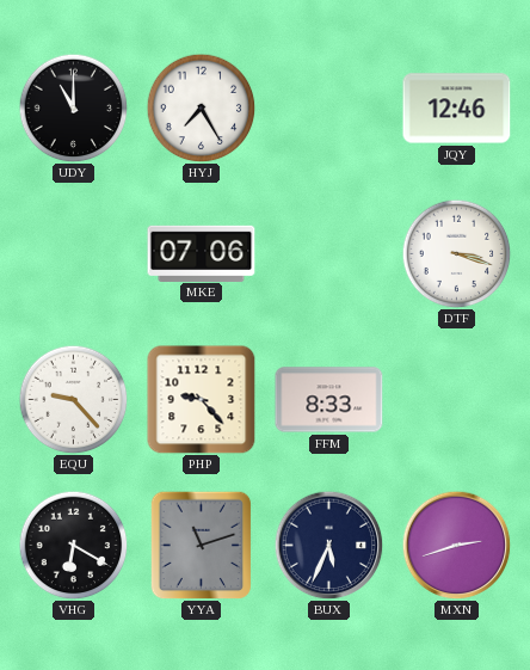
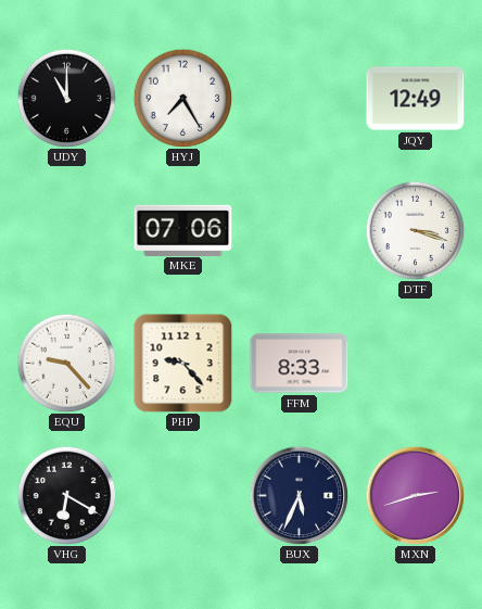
JQY: 12:46 -> 12:49
YYA: 11:12 -> none
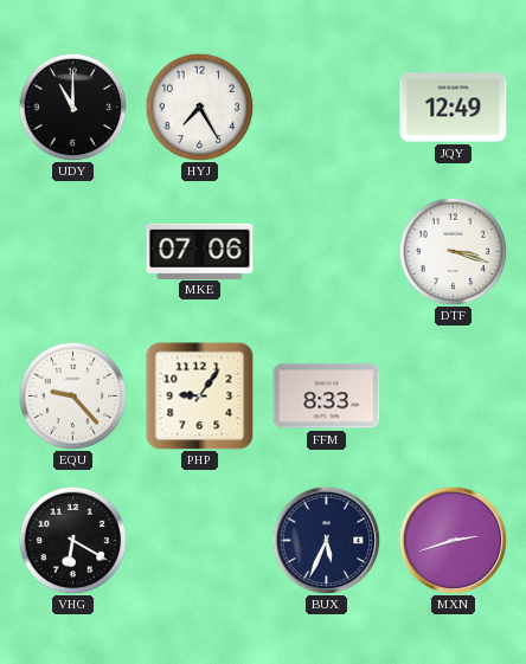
PHP: 9:23 -> 9:06
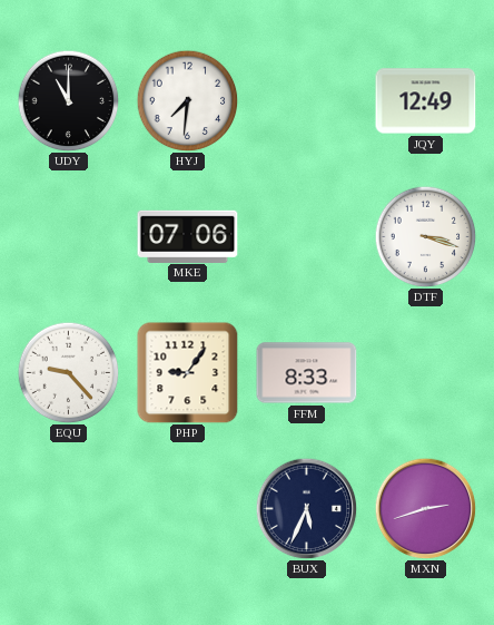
HYJ: 7:25 -> 7:31
VHG: 6:20 -> none
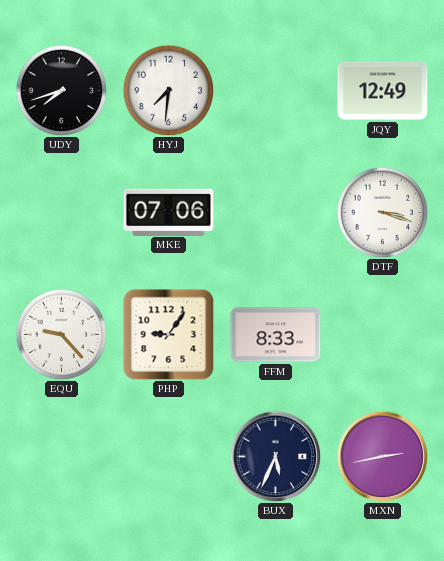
UDY: 11:00 -> 7:42
MXN: 2:42 -> 2:43
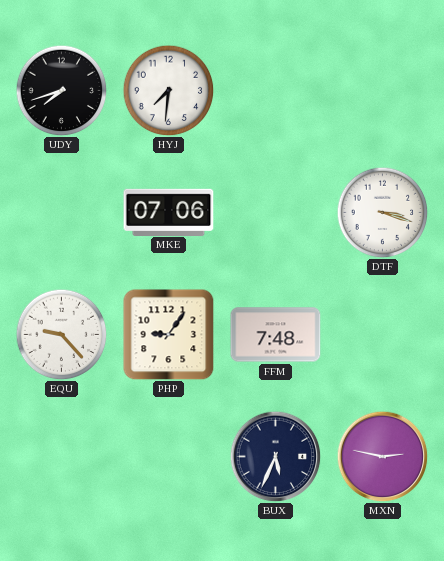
JQY: 12:49 -> none
FFM: 8:33 -> 7:48
MXN: 2:43 -> 2:47
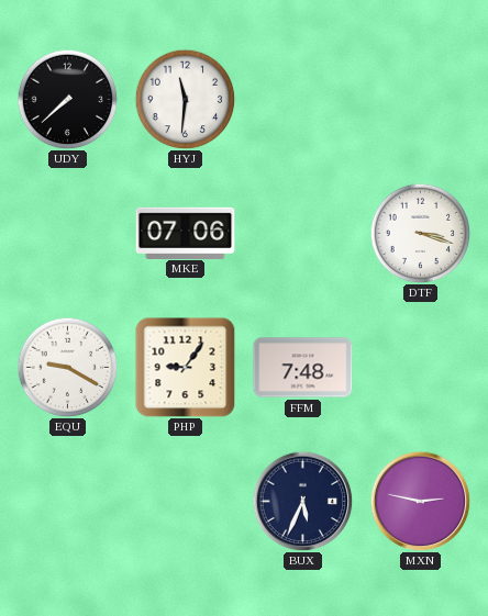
UDY: 7:42 -> 7:38
HYJ: 7:31 -> 11:31
EQU: 9:23 -> 9:20
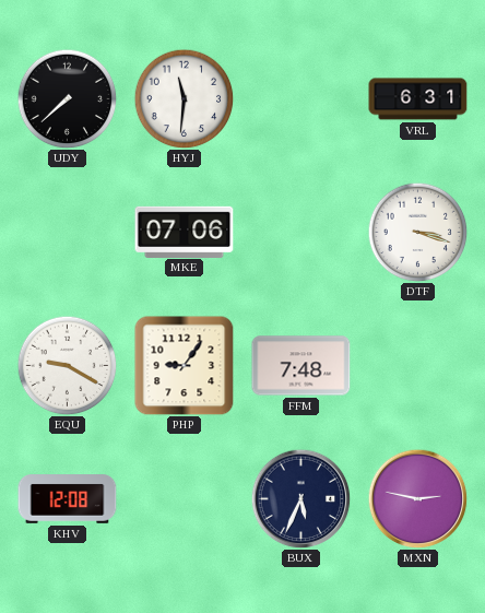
VRL: none -> 6:31
KHV: none -> 12:08
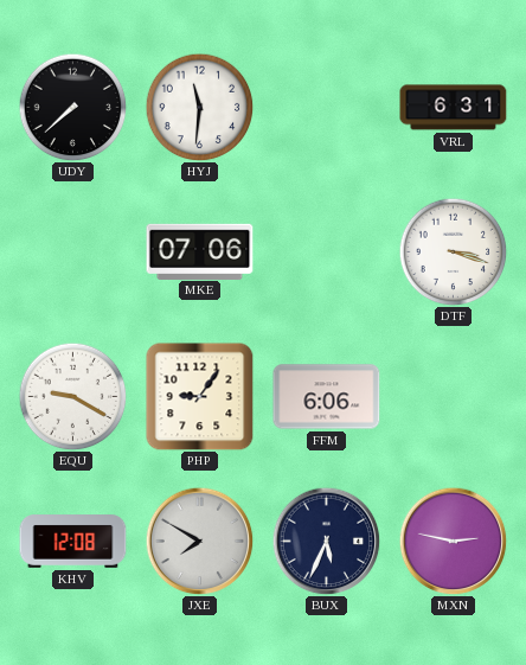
FFM: 7:48 -> 6:06
JXE: none -> 7:50
